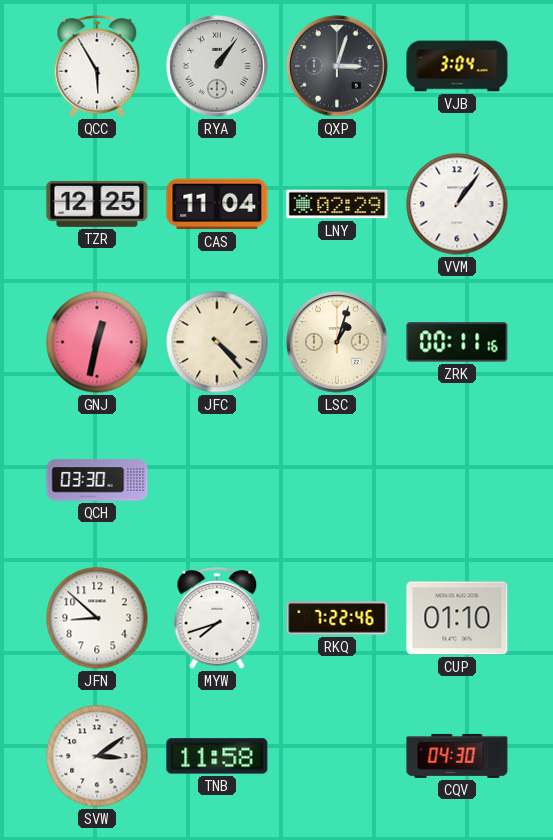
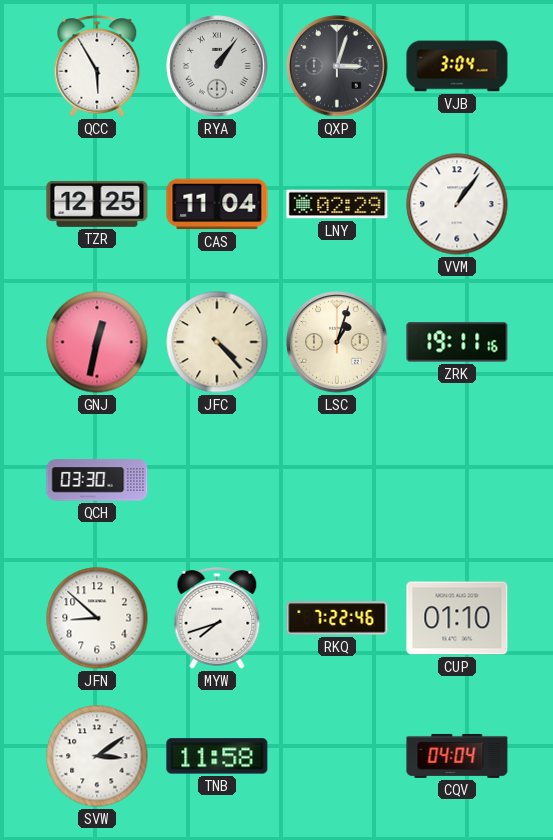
ZRK: 00:11 -> 19:11
CQV: 04:30 -> 04:04
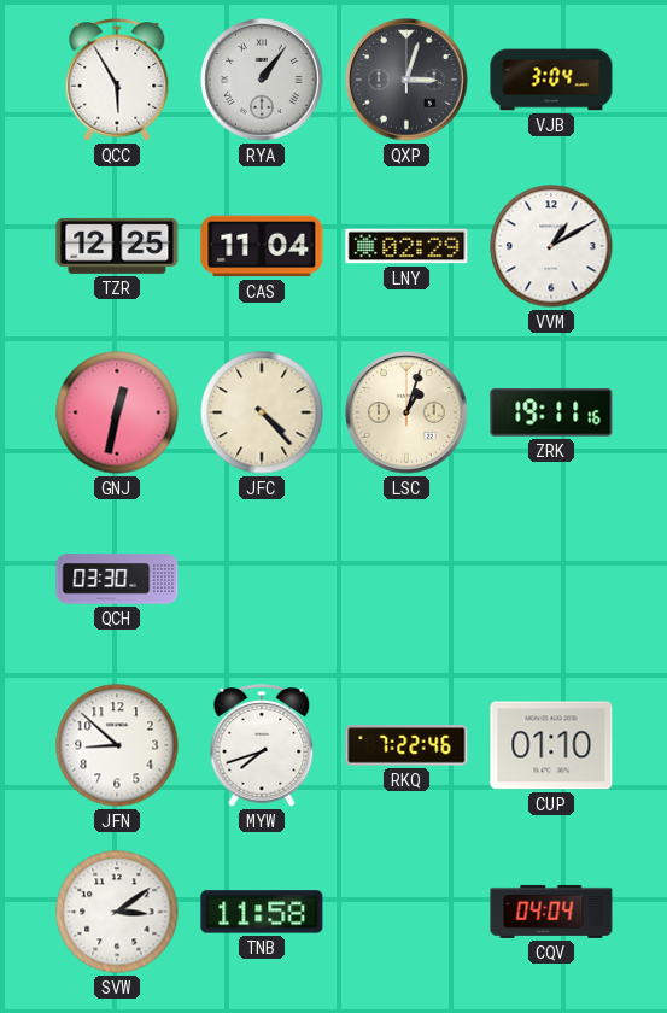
VVM: 1:06 -> 1:10
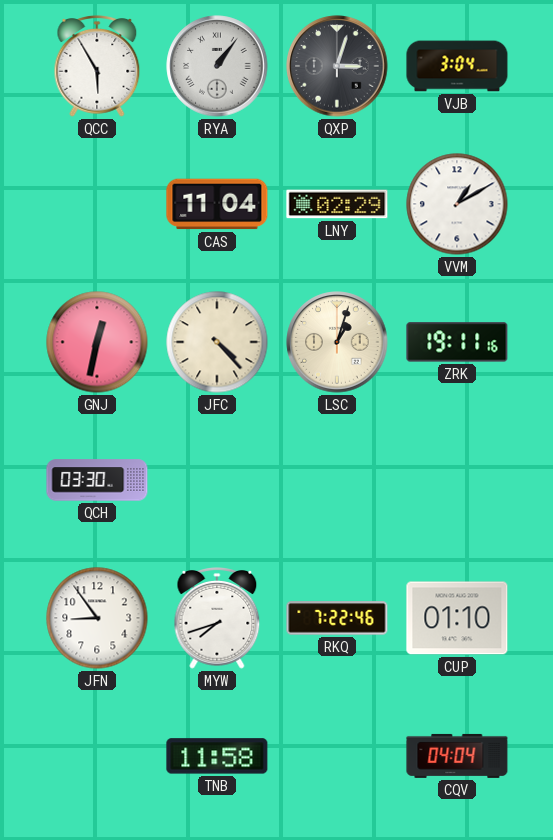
TZR: 12:25 -> none
JFN: 8:52 -> 8:54
SVW: 3:09 -> none
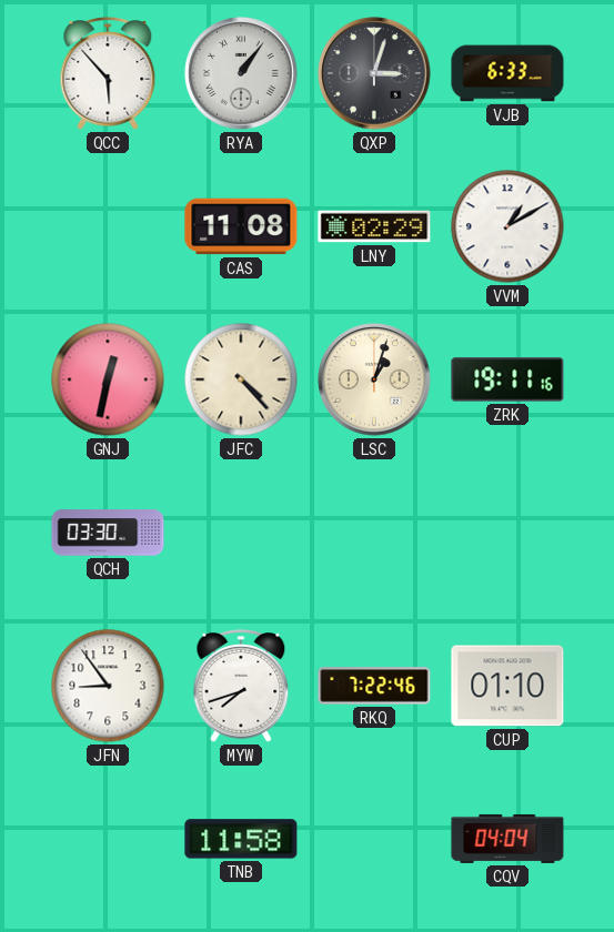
QCC: 5:55 -> 5:53
VJB: 3:04 -> 6:33
CAS: 11:04 -> 11:08
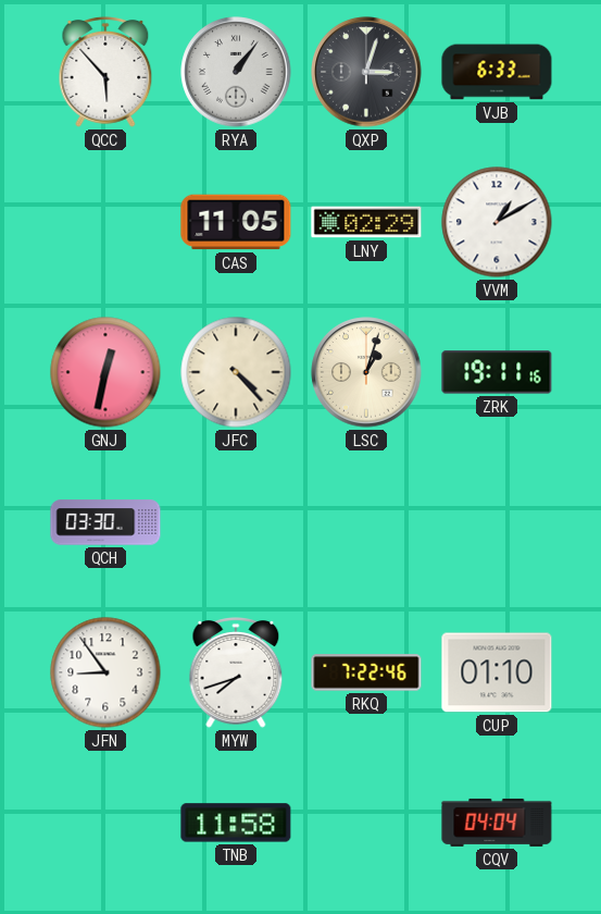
CAS: 11:08 -> 11:05
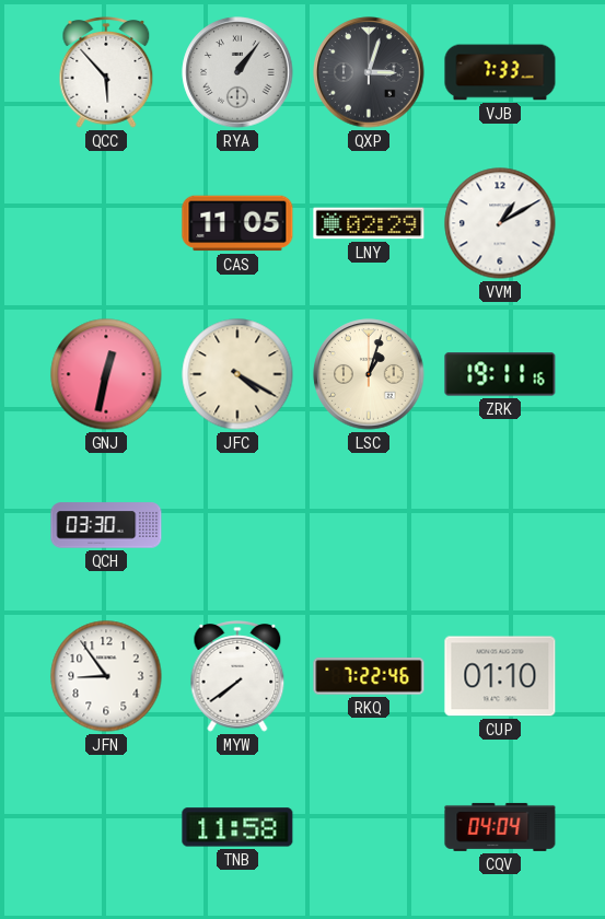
VJB: 6:33 -> 7:33
JFC: 4:23 -> 4:20
MYW: 7:42 -> 7:39
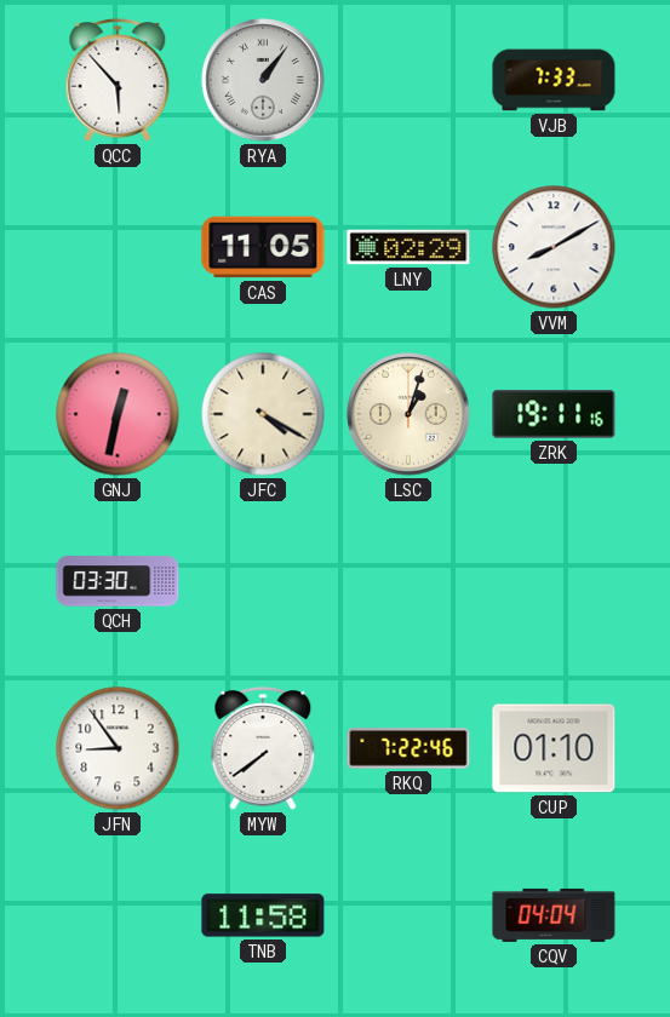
QXP: 3:03 -> none
VVM: 1:10 -> 8:10
